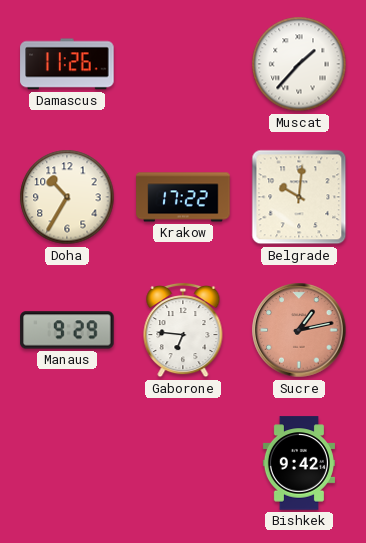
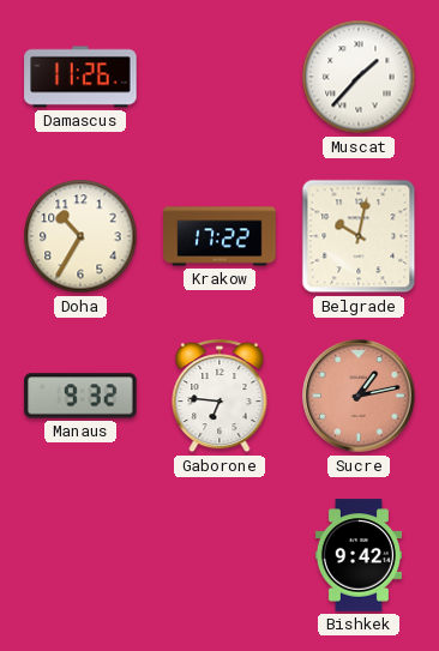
Belgrade: 10:01 -> 10:02
Manaus: 9:29 -> 9:32
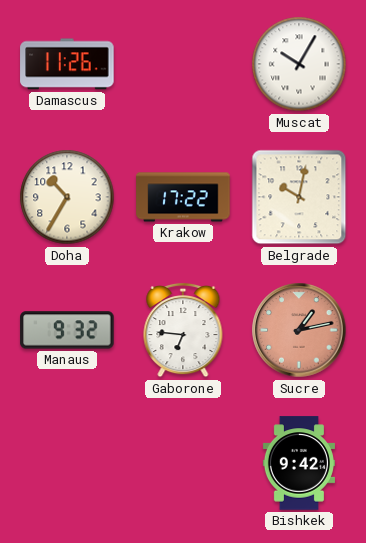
Muscat: 1:37 -> 10:05
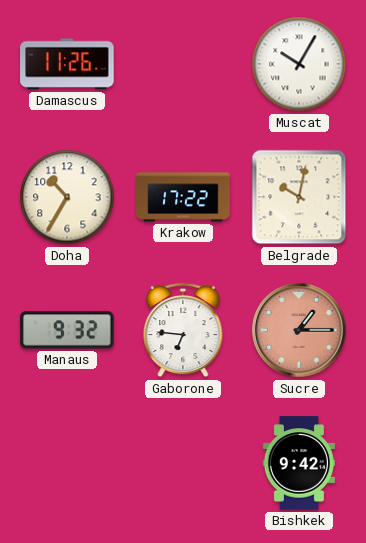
Sucre: 1:13 -> 1:15
